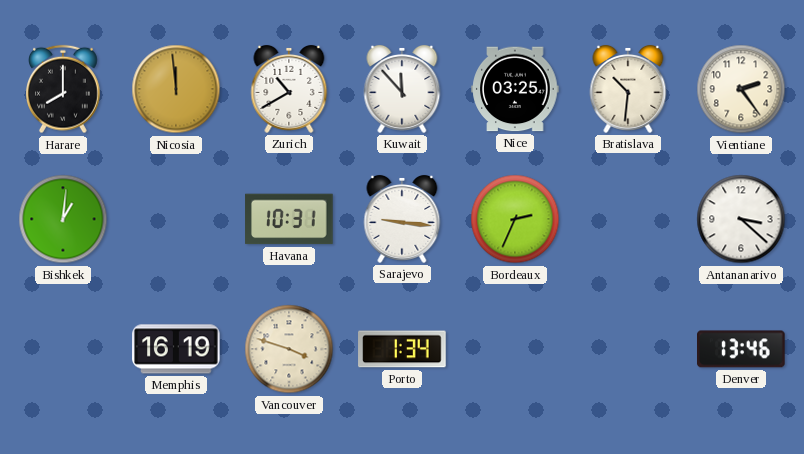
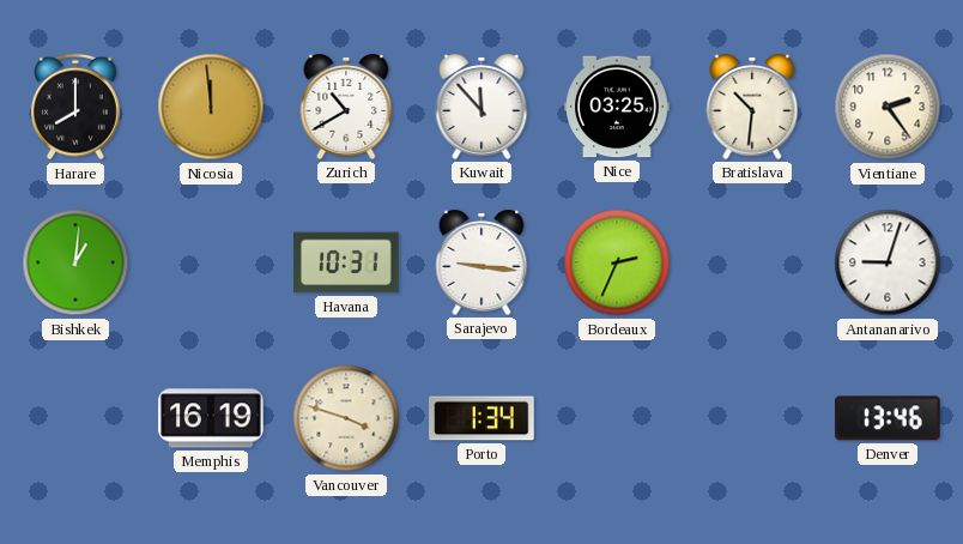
Antananarivo: 3:22 -> 9:03
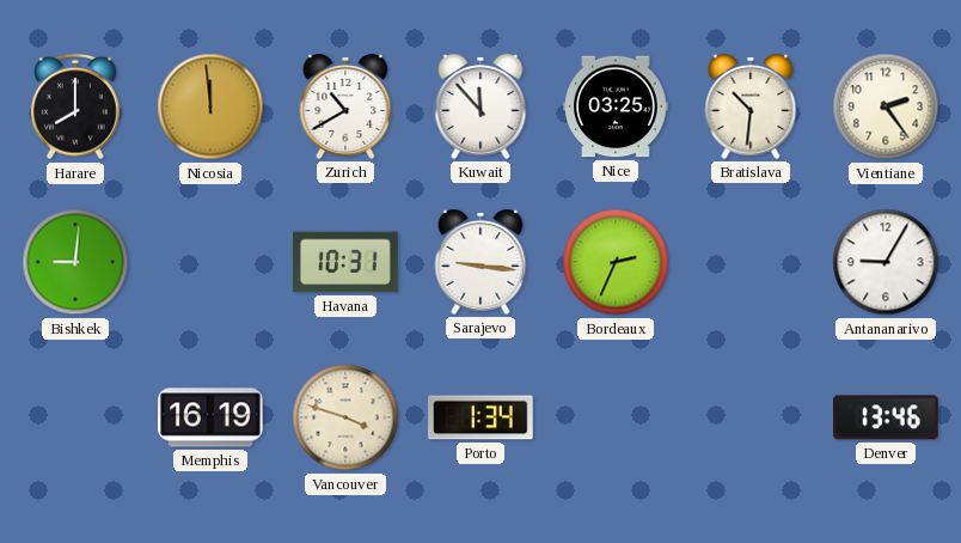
Bishkek: 1:01 -> 9:01
Antananarivo: 9:03 -> 9:05
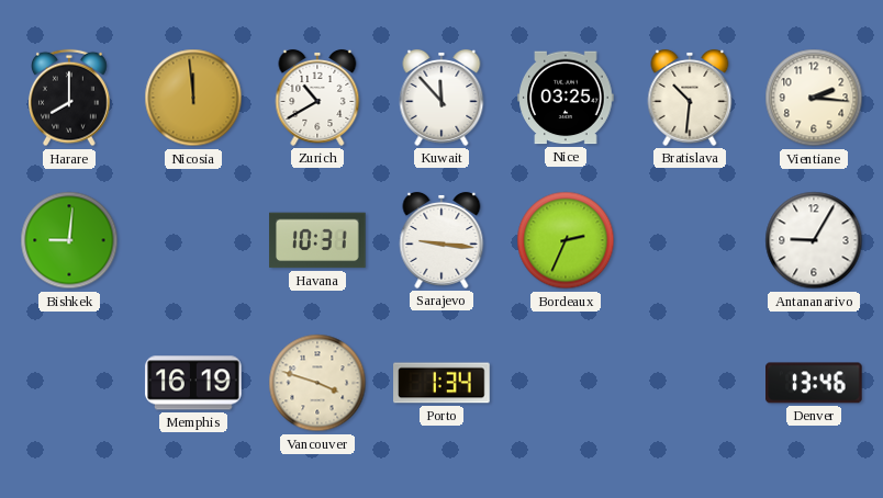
Vientiane: 2:24 -> 2:16
